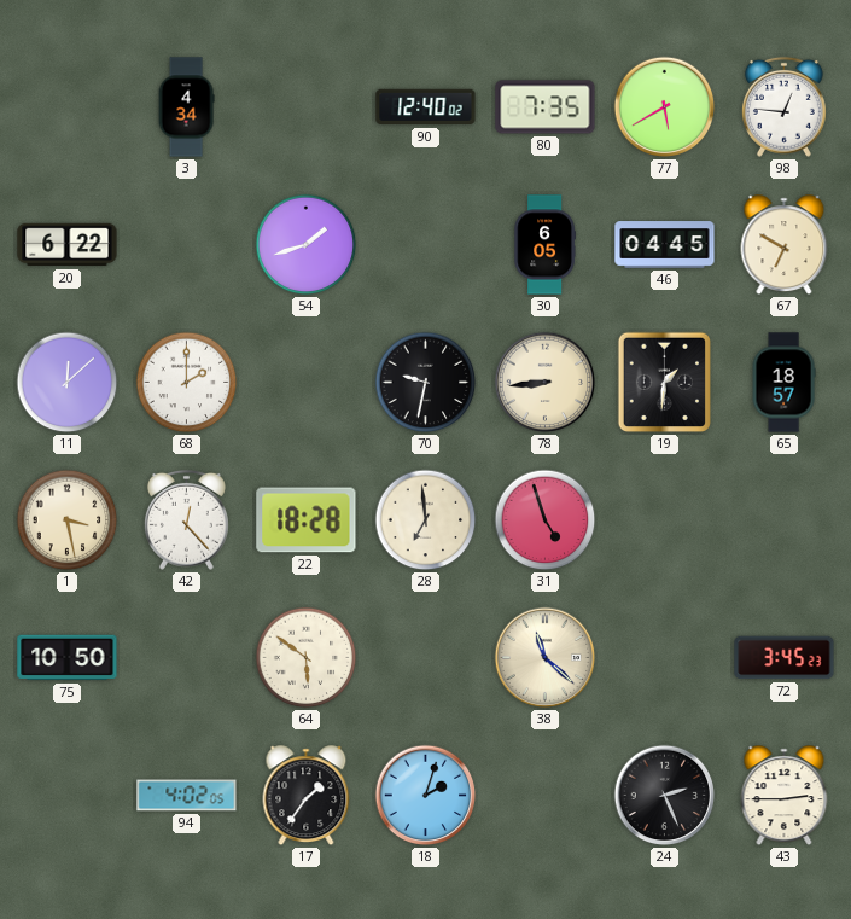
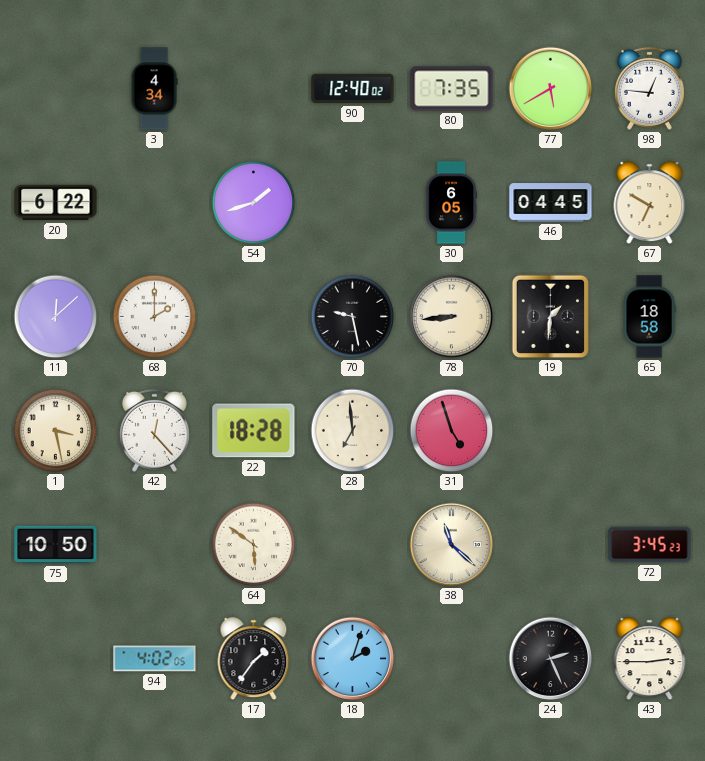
70: 9:32 -> 9:28
65: 18:57 -> 18:58
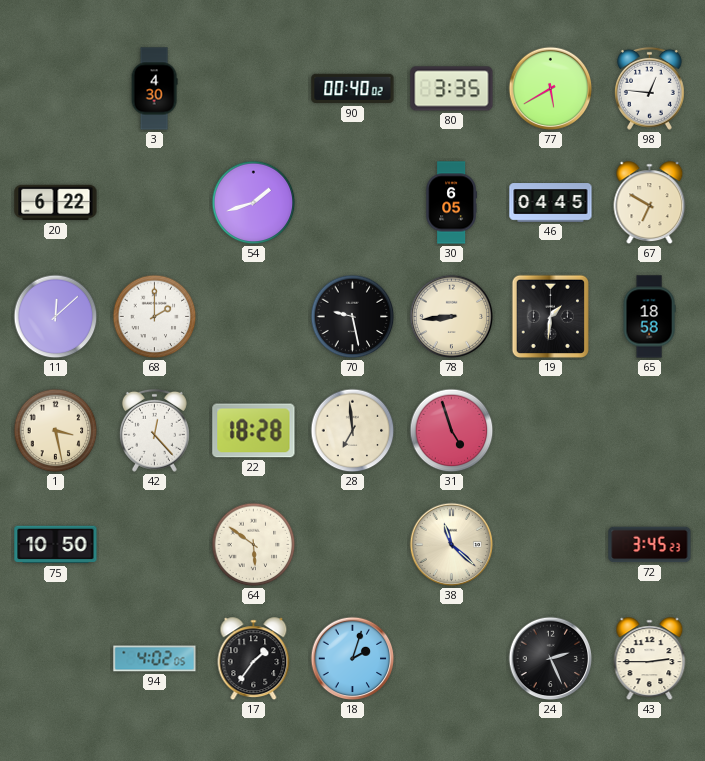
3: 4:34 -> 4:30
90: 12:40 -> 00:40
80: 7:35 -> 3:35
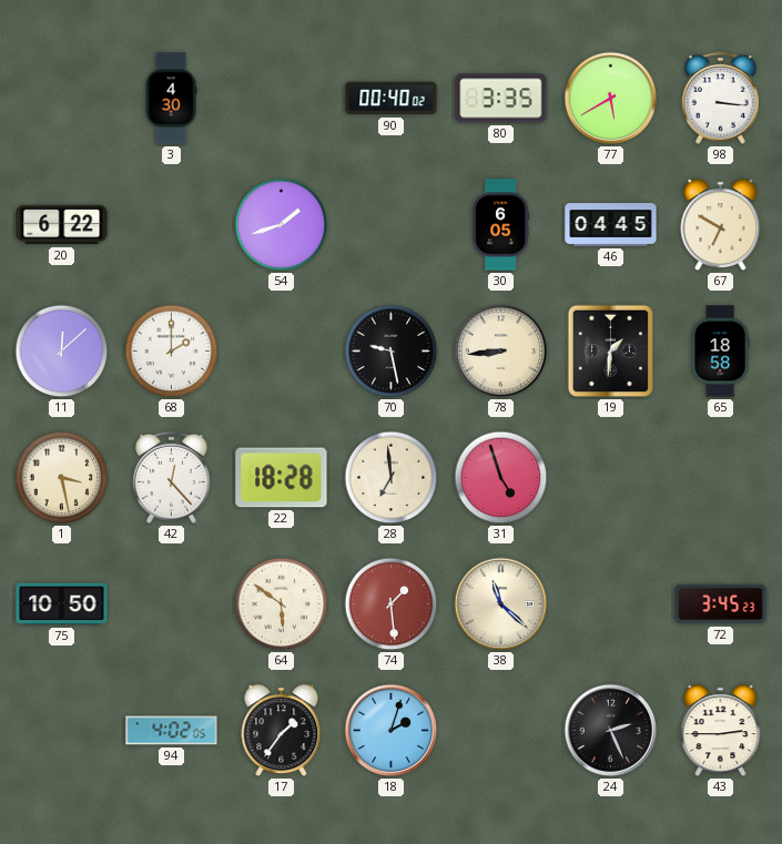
98: 12:46 -> 3:16
74: none -> 1:29
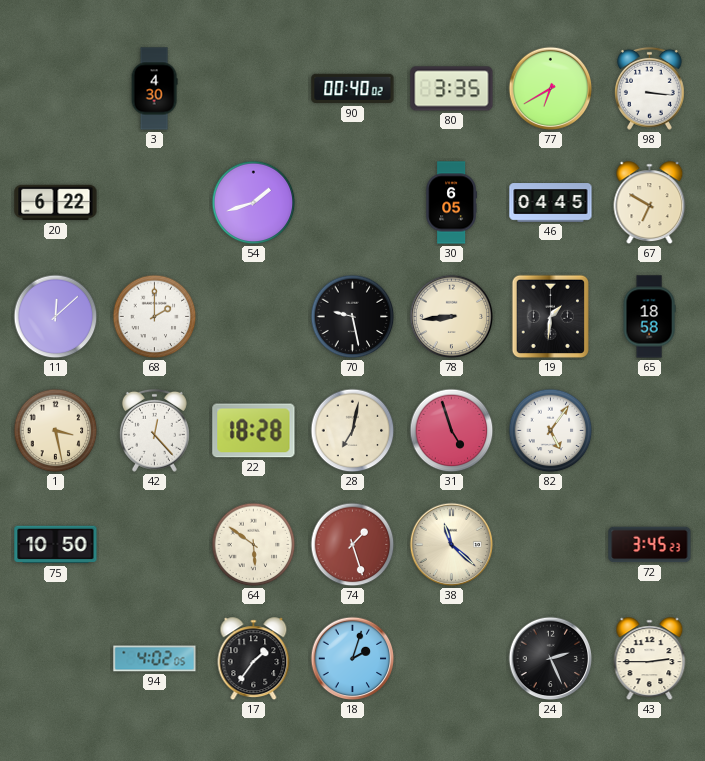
77: 5:40 -> 6:40
28: 6:59 -> 7:02
82: none -> 5:06
74: 1:29 -> 1:27
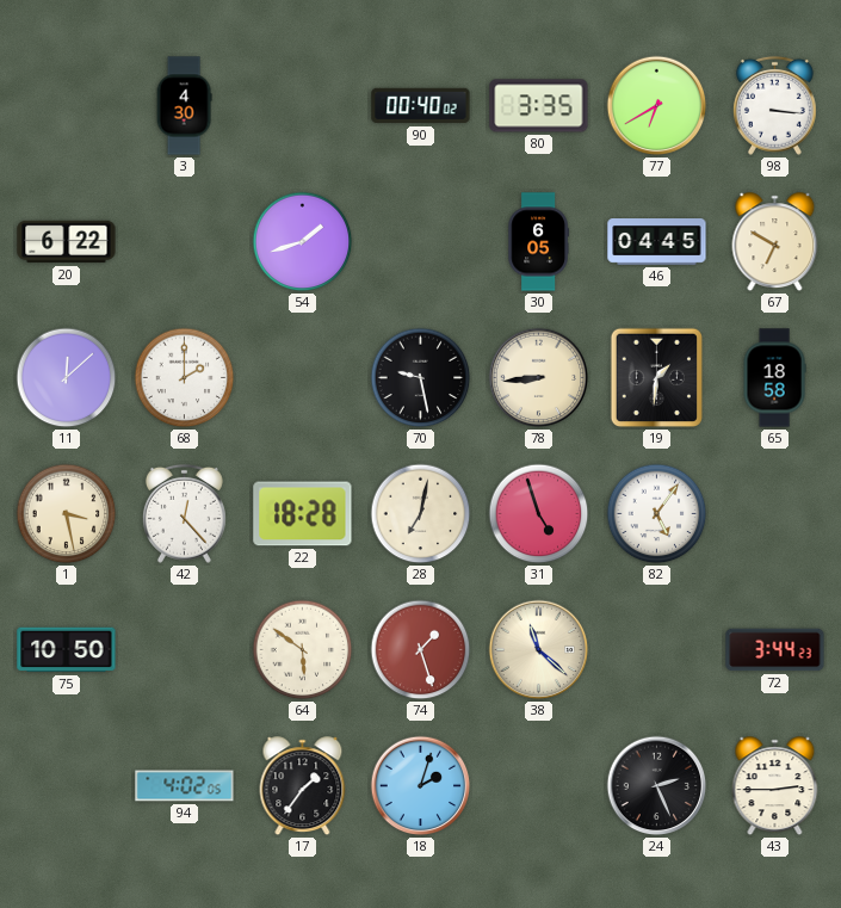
72: 3:45 -> 3:44
